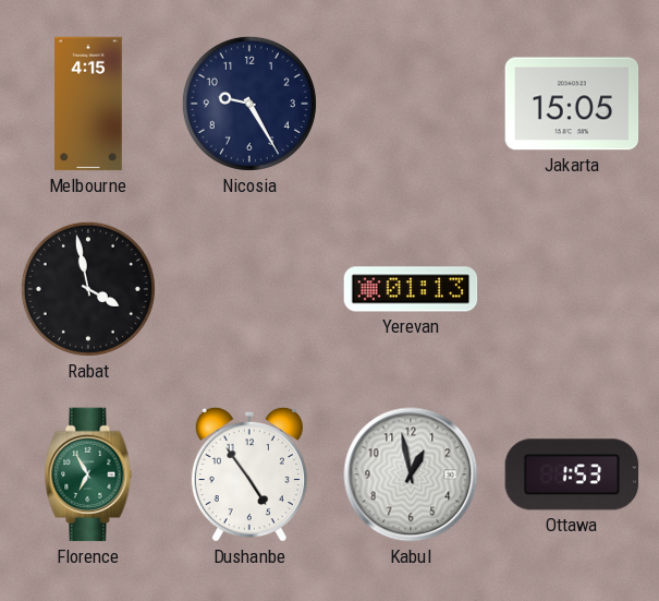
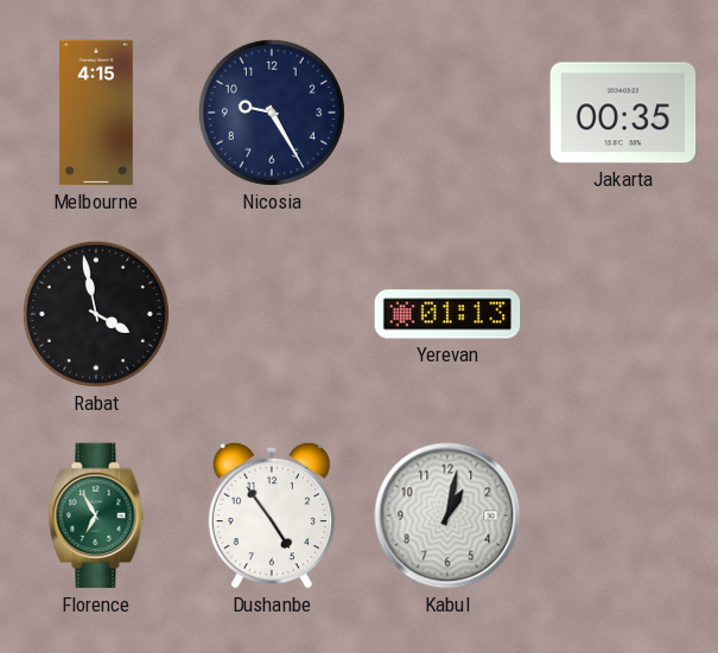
Jakarta: 15:05 -> 00:35
Kabul: 12:58 -> 1:02
Ottawa: 1:53 -> none
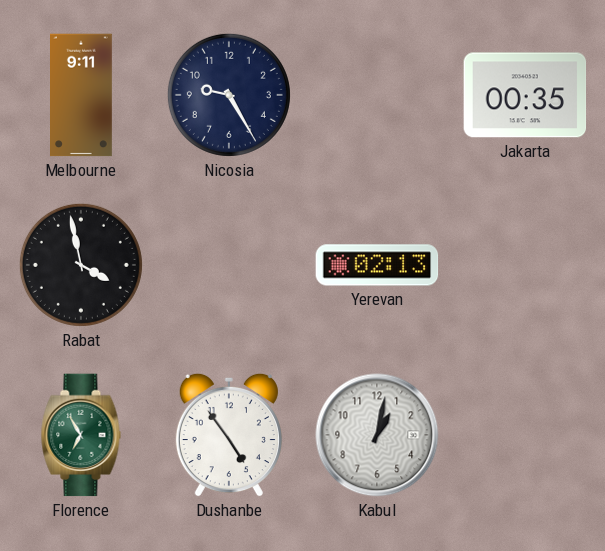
Melbourne: 4:15 -> 9:11
Yerevan: 01:13 -> 02:13
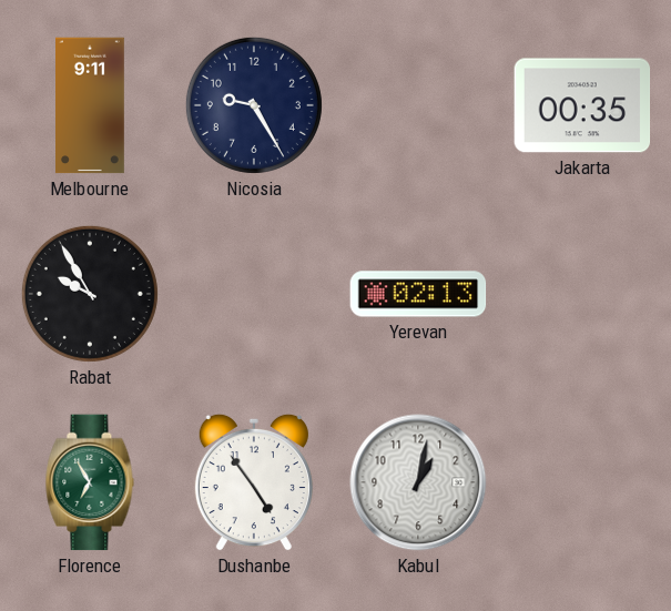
Rabat: 3:58 -> 9:55
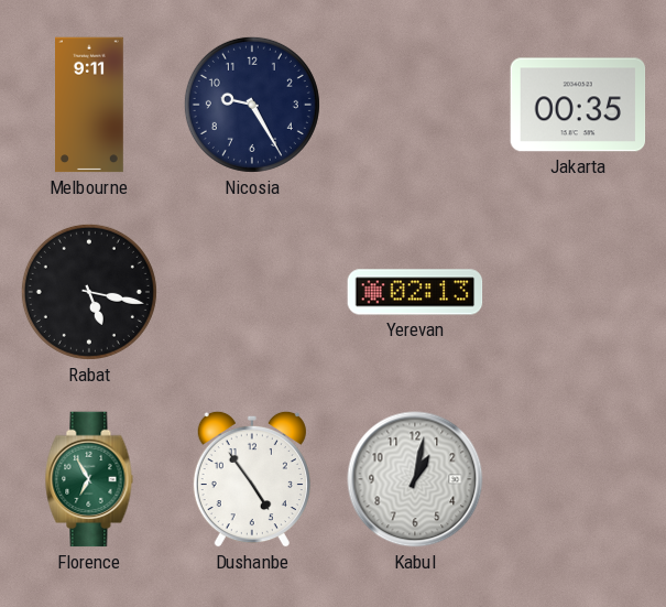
Rabat: 9:55 -> 5:17
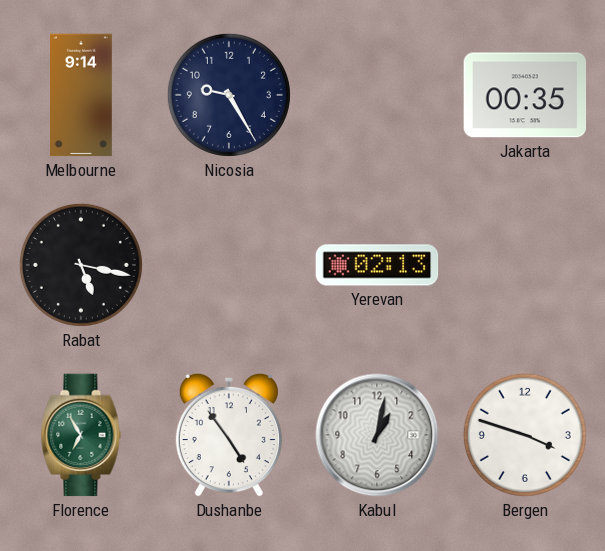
Melbourne: 9:11 -> 9:14
Bergen: none -> 3:48
